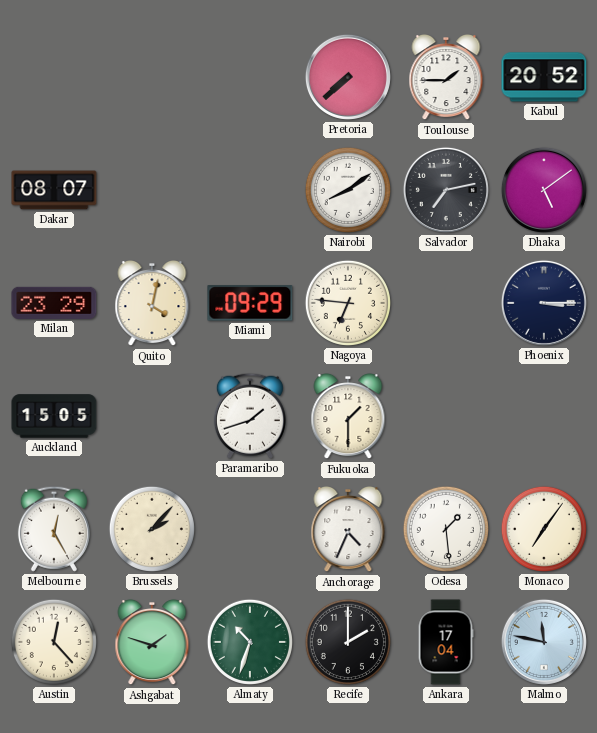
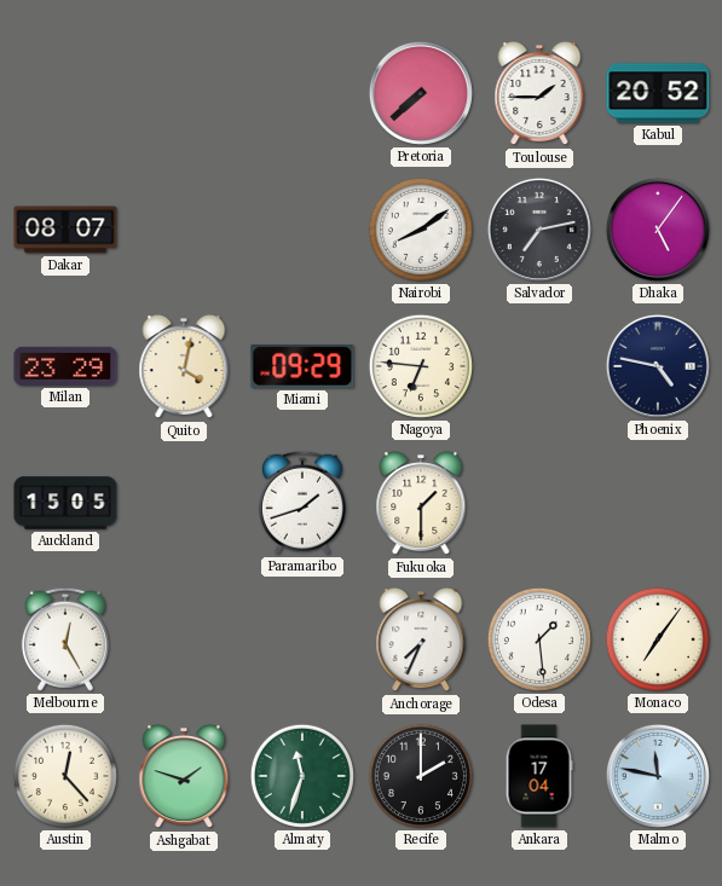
Dhaka: 5:09 -> 5:06
Phoenix: 3:15 -> 4:47
Brussels: 2:07 -> none
Anchorage: 4:34 -> 7:34
Almaty: 10:33 -> 11:33
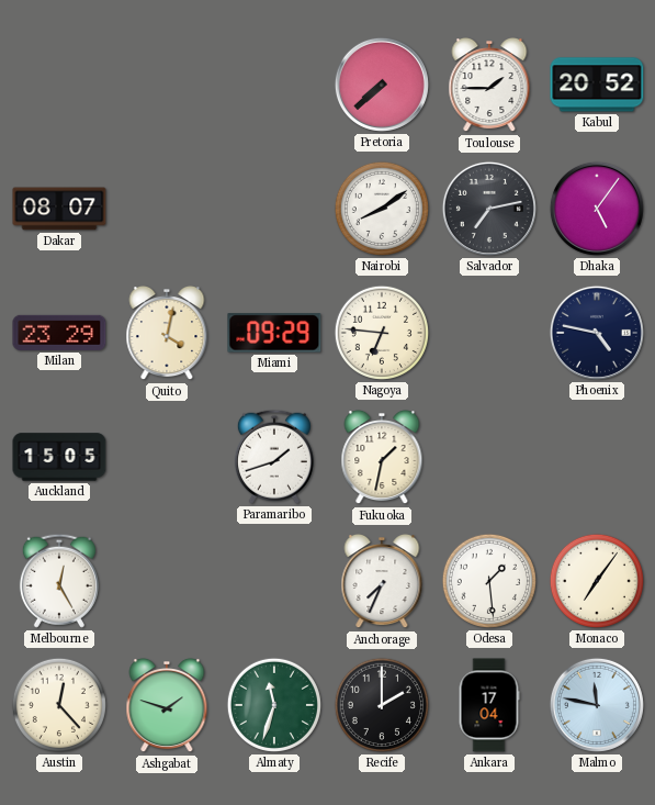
Fukuoka: 1:30 -> 1:32
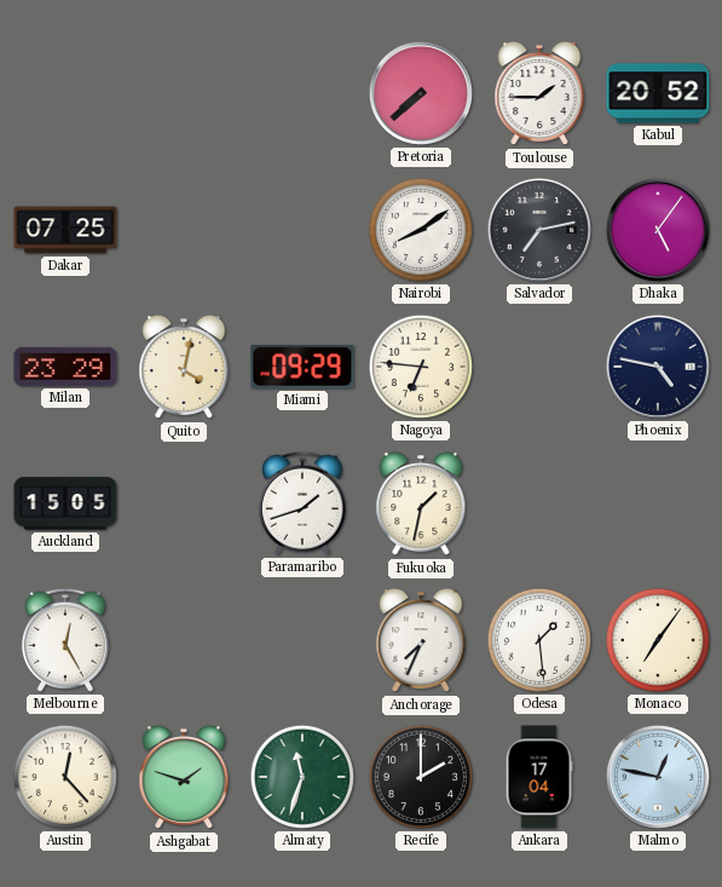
Dakar: 08:07 -> 07:25
Malmo: 11:47 -> 12:47
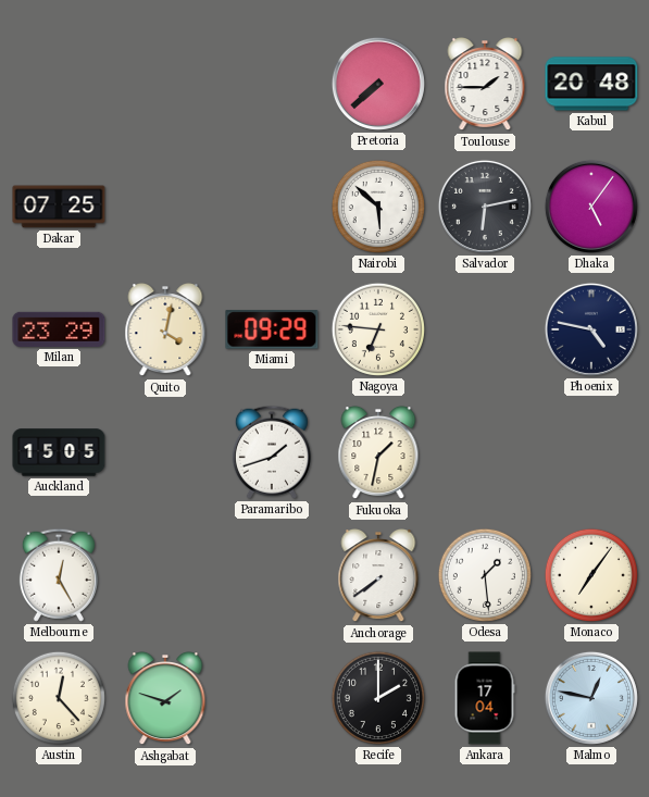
Kabul: 20:52 -> 20:48
Nairobi: 8:09 -> 5:52
Salvador: 7:13 -> 6:13
Anchorage: 7:34 -> 7:39
Almaty: 11:33 -> none
